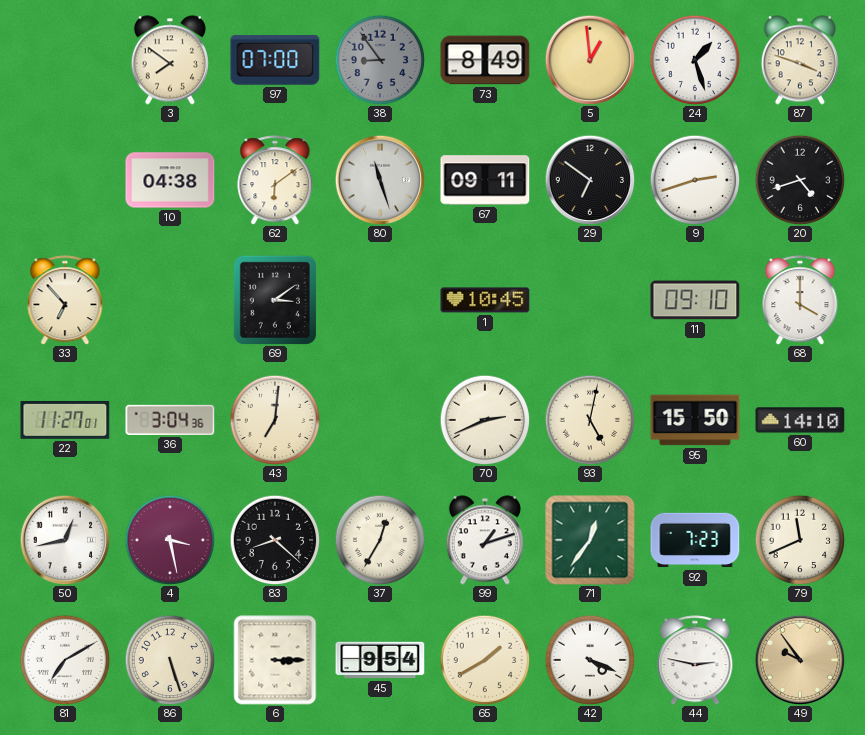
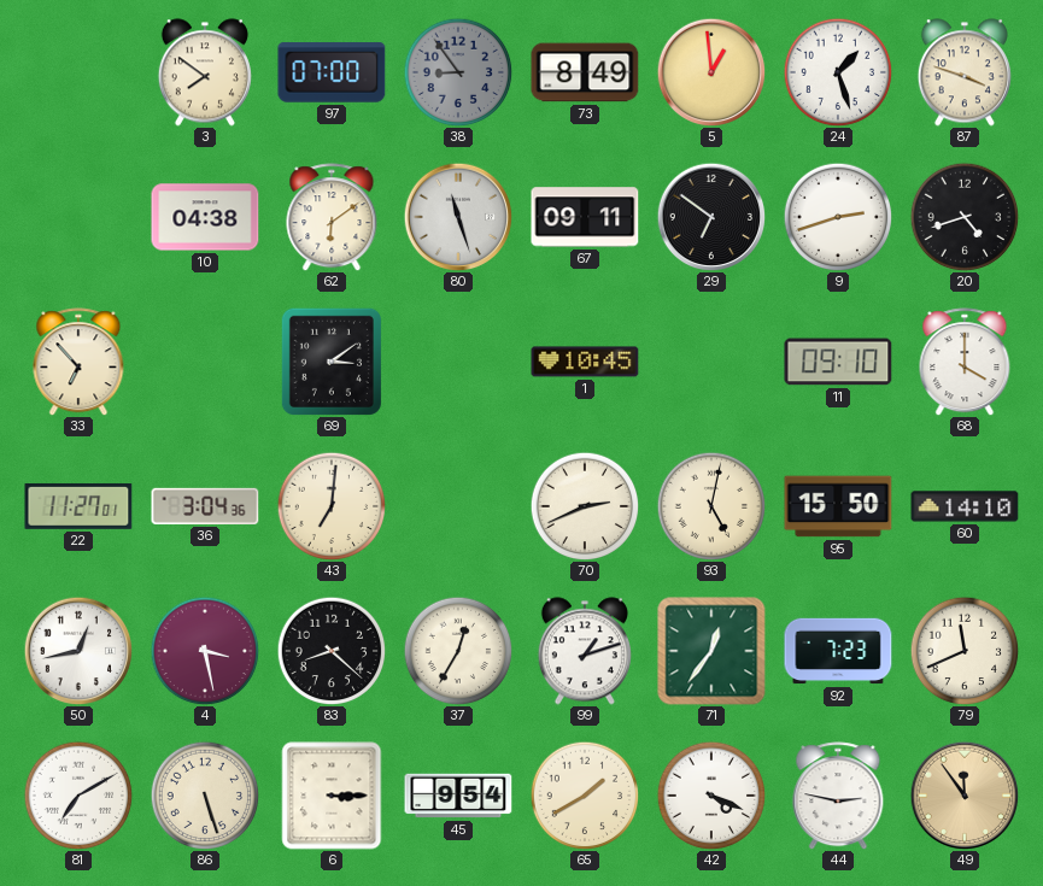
49: 9:54 -> 11:54
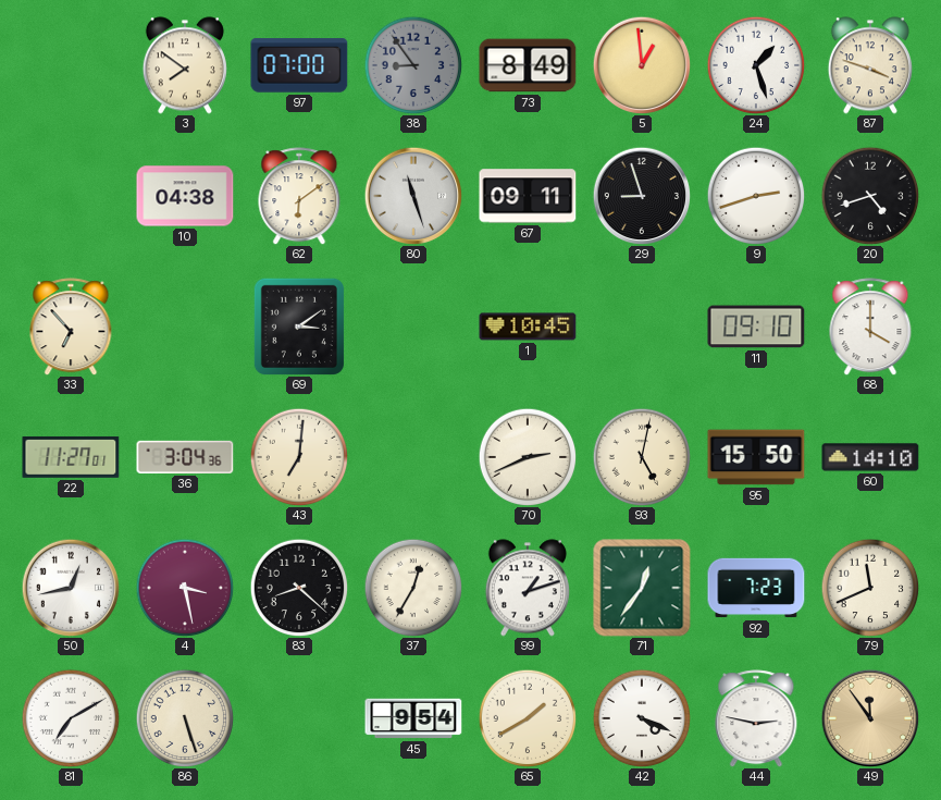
29: 6:51 -> 8:57
6: 3:15 -> none
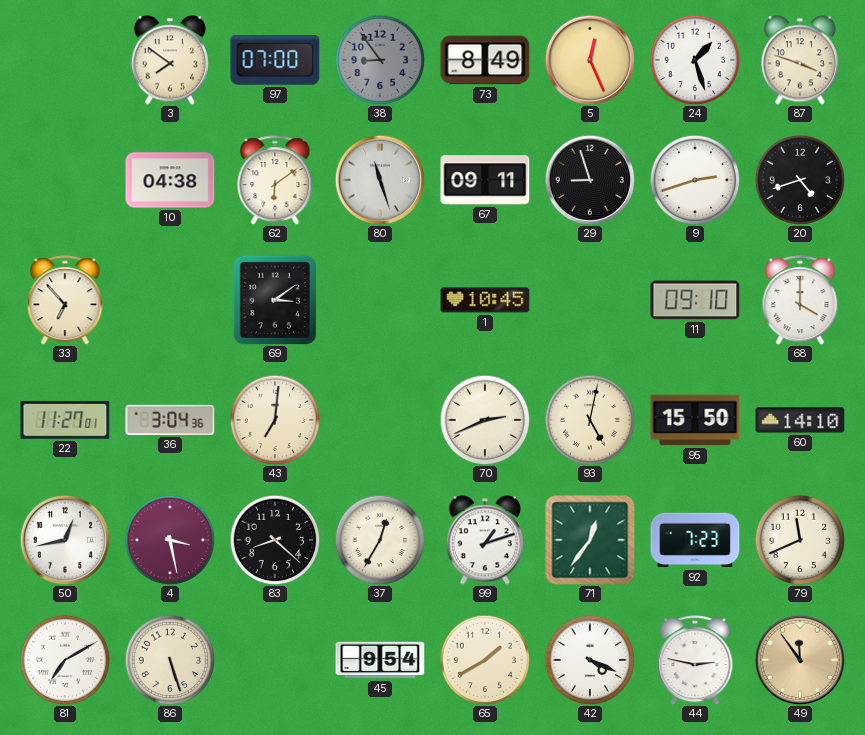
5: 12:59 -> 12:26
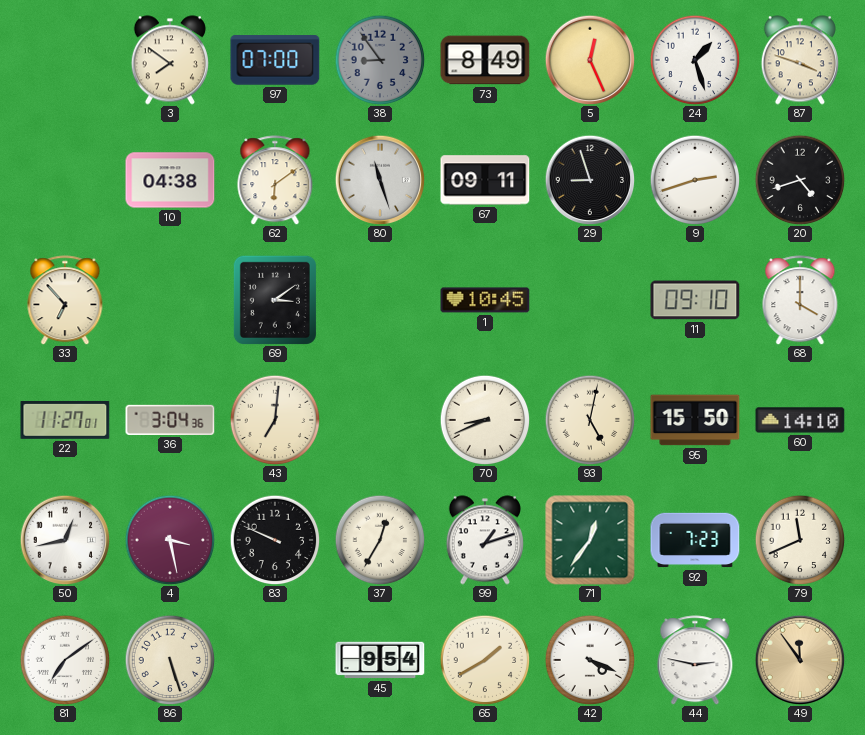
70: 2:41 -> 8:41
83: 8:22 -> 9:49
81: 7:10 -> 7:09
